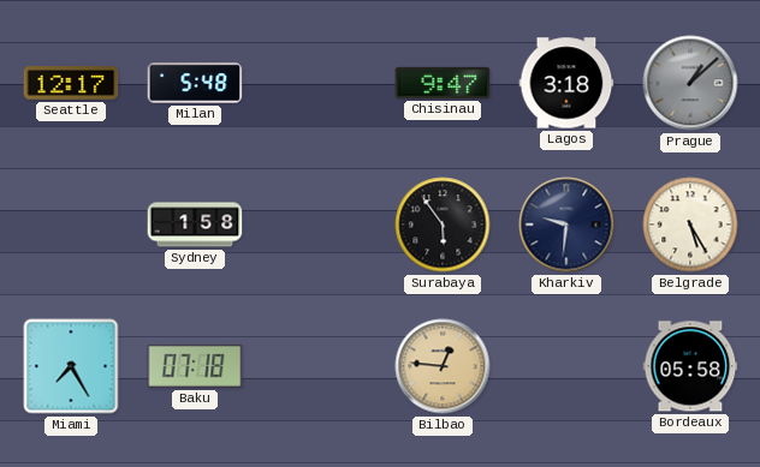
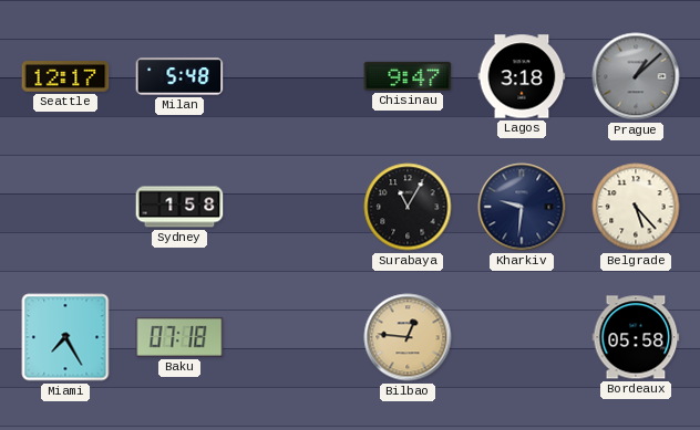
Surabaya: 5:54 -> 11:05
Belgrade: 5:25 -> 5:23
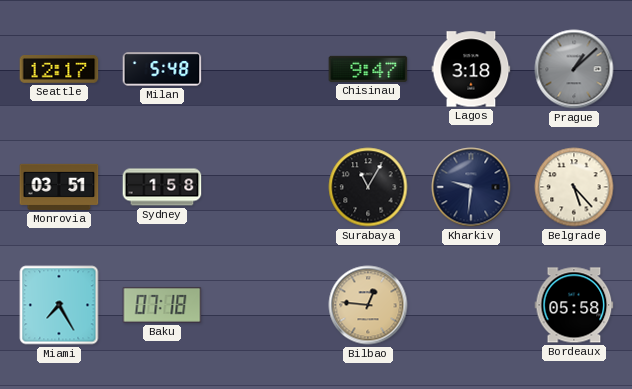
Monrovia: none -> 03:51
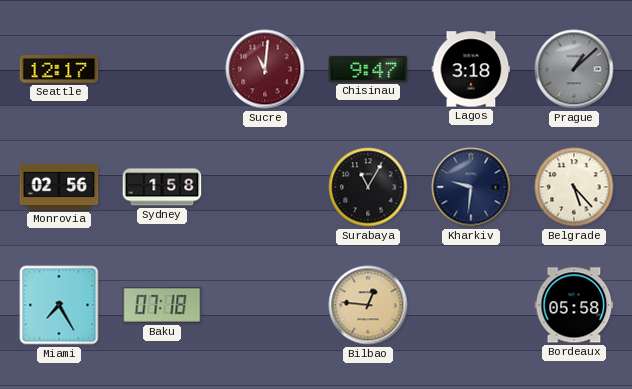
Milan: 5:48 -> none
Sucre: none -> 11:01
Monrovia: 03:51 -> 02:56
